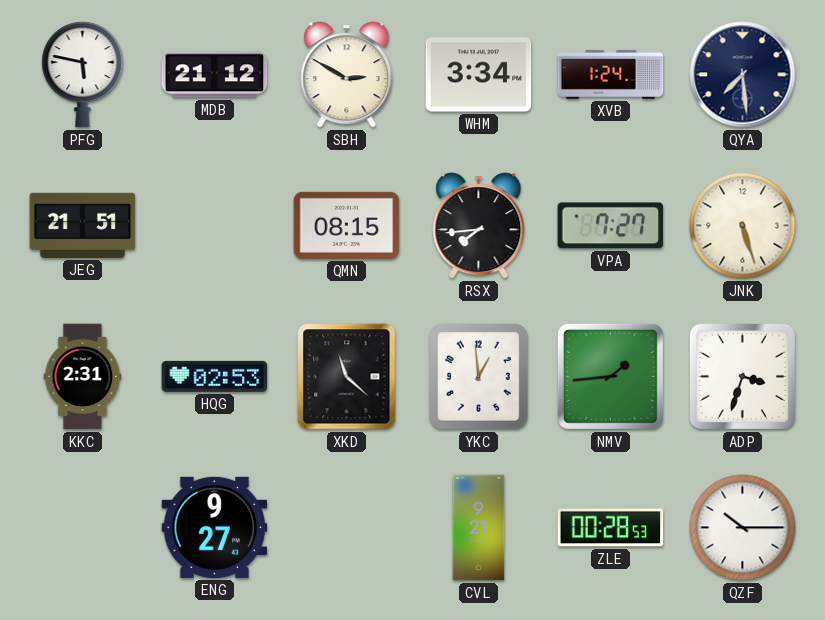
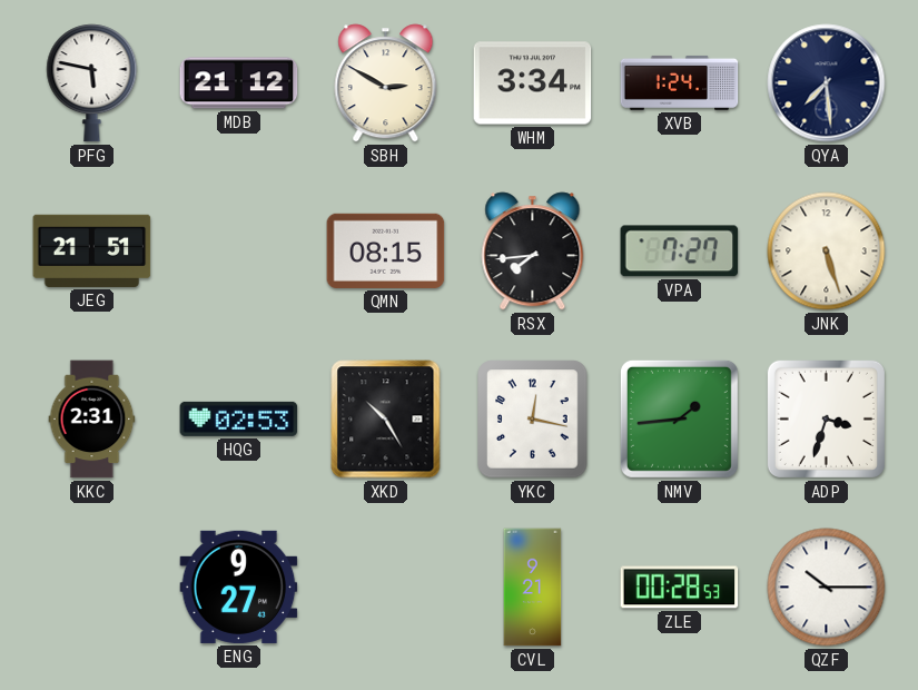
XKD: 11:22 -> 10:25
YKC: 12:59 -> 12:17
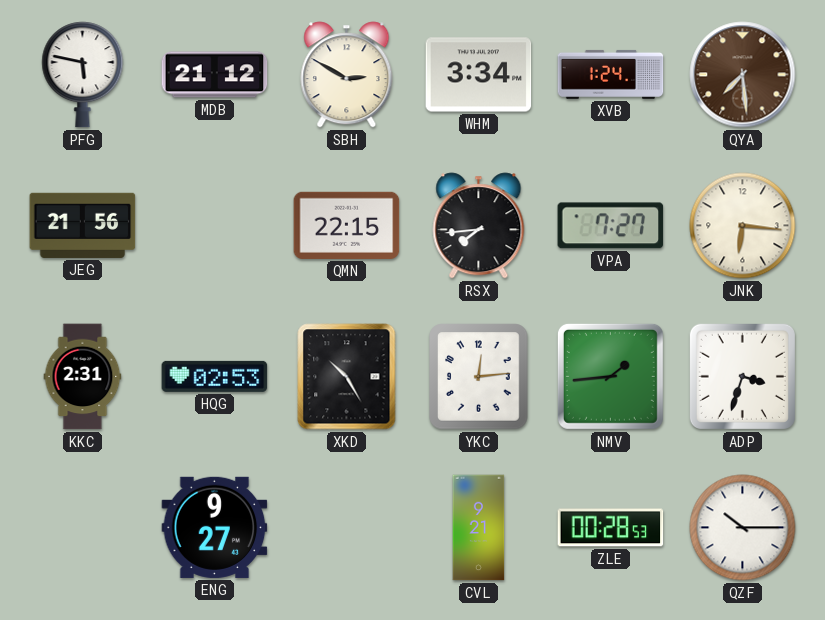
QYA dial: navy -> brown
JEG: 21:51 -> 21:56
QMN: 08:15 -> 22:15
JNK: 5:27 -> 6:16
YKC: 12:17 -> 12:14
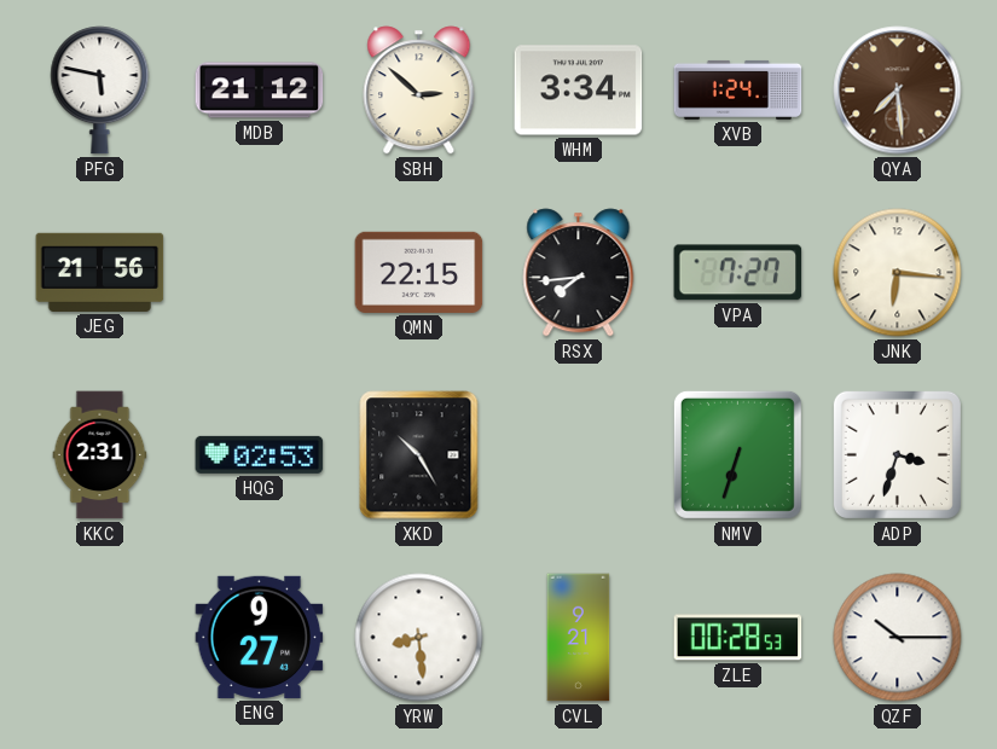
SBH: 2:50 -> 2:52
YKC: 12:14 -> none
NMV: 1:44 -> 6:33
YRW: none -> 8:29
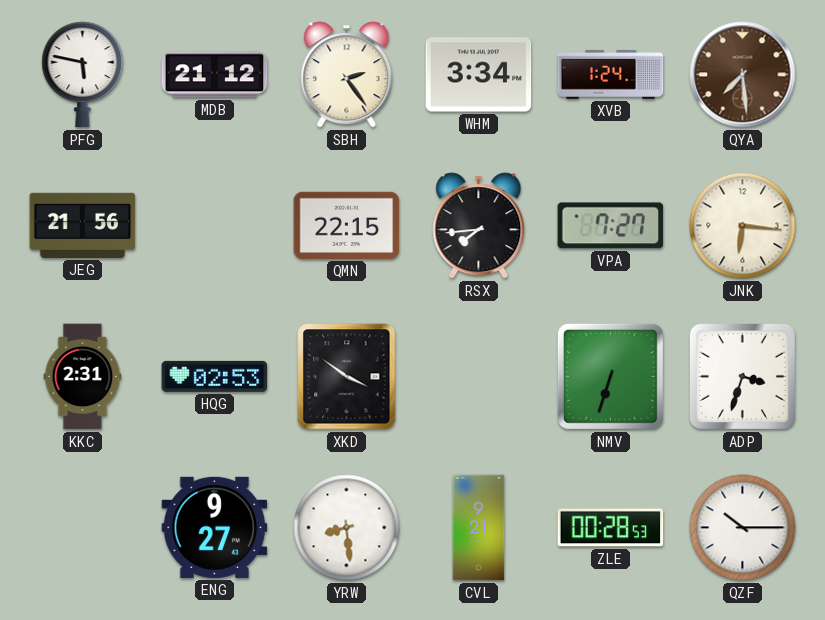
SBH: 2:52 -> 2:24
XKD: 10:25 -> 3:51
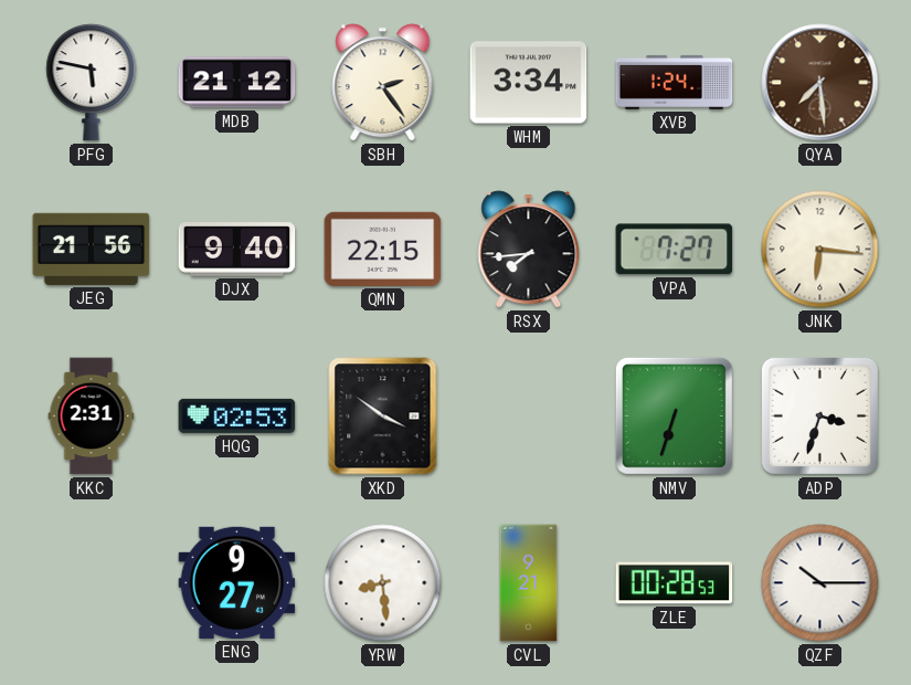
DJX: none -> 9:40
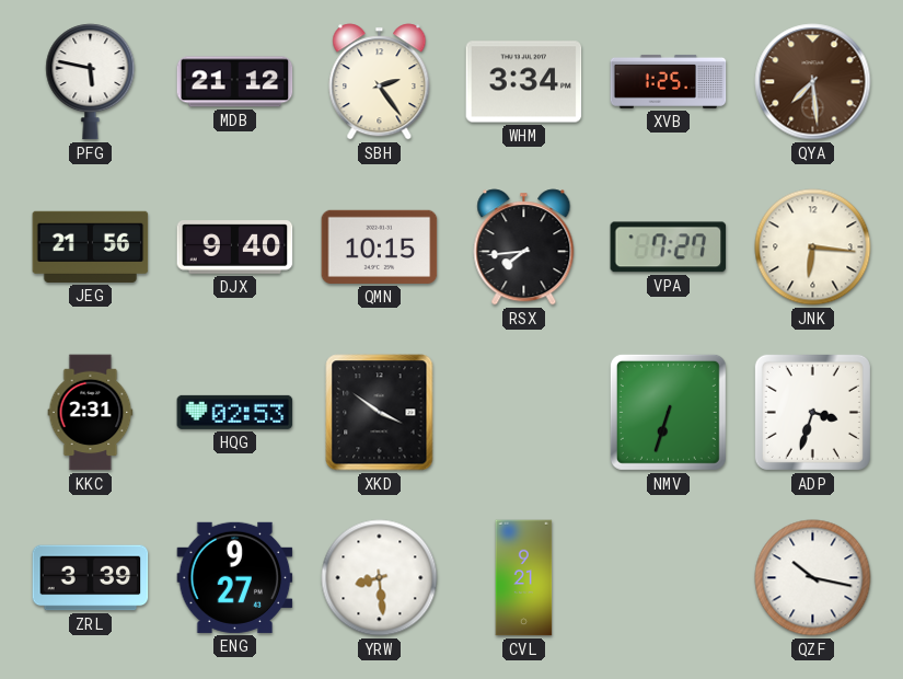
XVB: 1:24 -> 1:25
QMN: 22:15 -> 10:15
ZRL: none -> 3:39
ZLE: 00:28 -> none
QZF: 10:15 -> 10:17
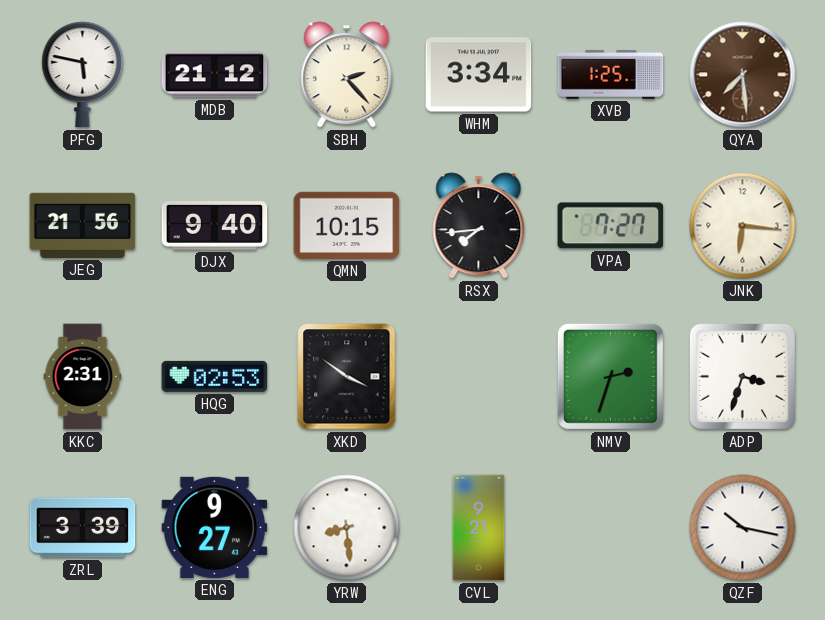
SBH: 2:24 -> 2:23
NMV: 6:33 -> 2:33
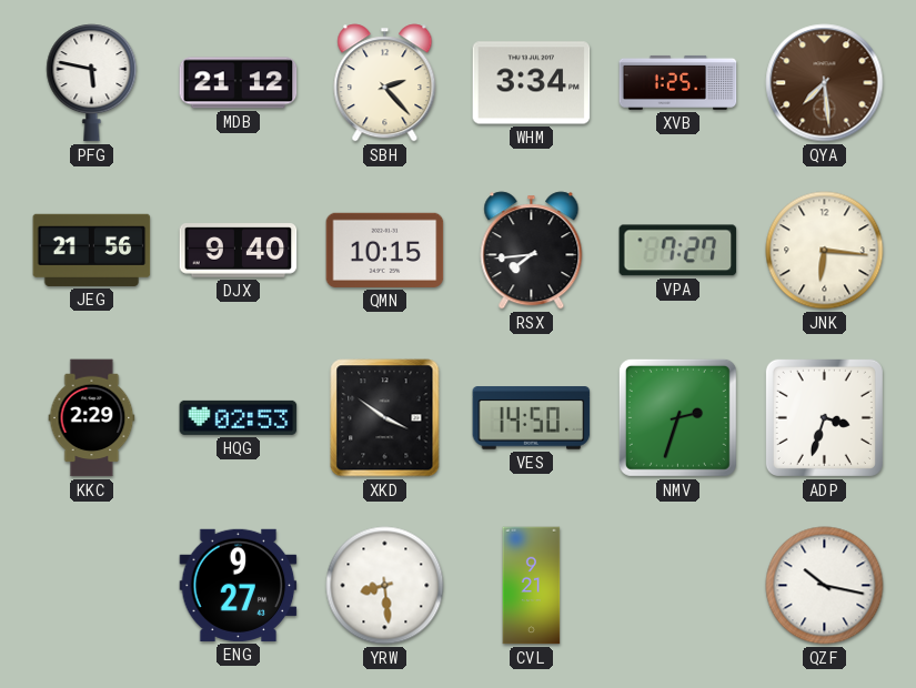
KKC: 2:31 -> 2:29
VES: none -> 14:50
ZRL: 3:39 -> none
